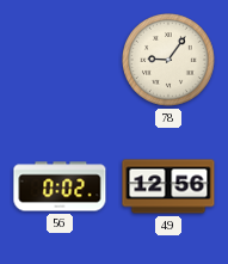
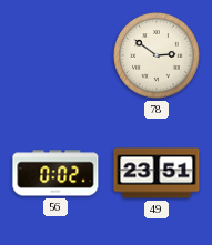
78: 9:06 -> 2:51
49: 12:56 -> 23:51
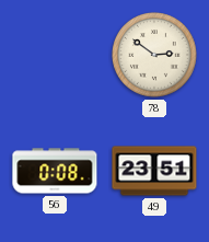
56: 0:02 -> 0:08
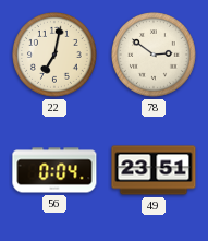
22: none -> 7:02
56: 0:08 -> 0:04
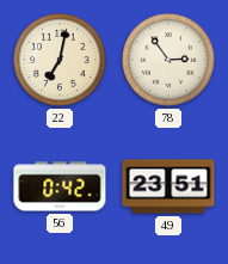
78: 2:51 -> 2:54
56: 0:04 -> 0:42
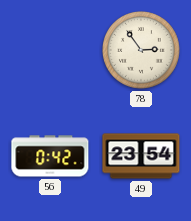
22: 7:02 -> none
49: 23:51 -> 23:54
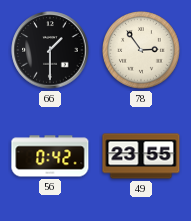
66: none -> 1:30
49: 23:54 -> 23:55
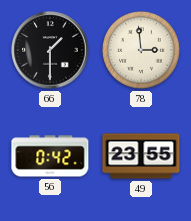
78: 2:54 -> 2:59
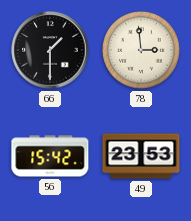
56: 0:42 -> 15:42
49: 23:55 -> 23:53
